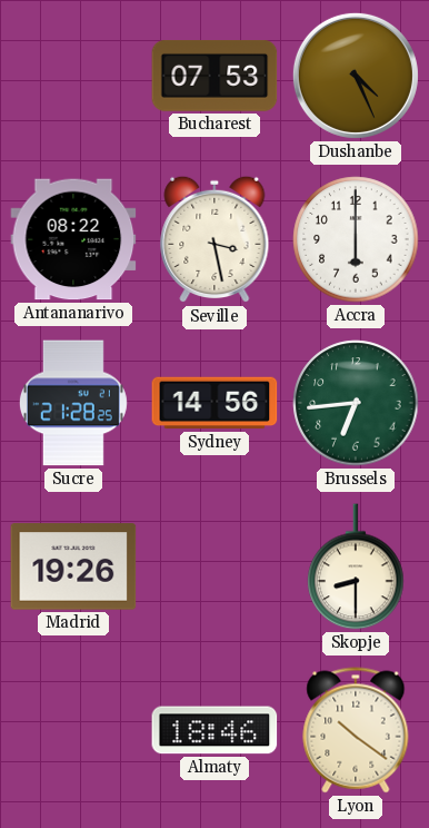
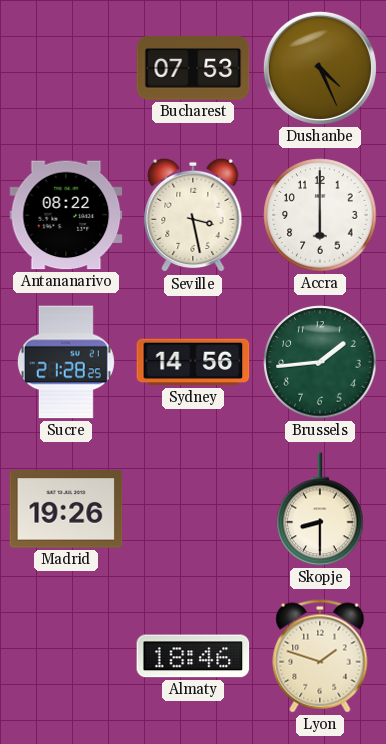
Brussels: 6:44 -> 1:44
Lyon: 10:21 -> 1:48
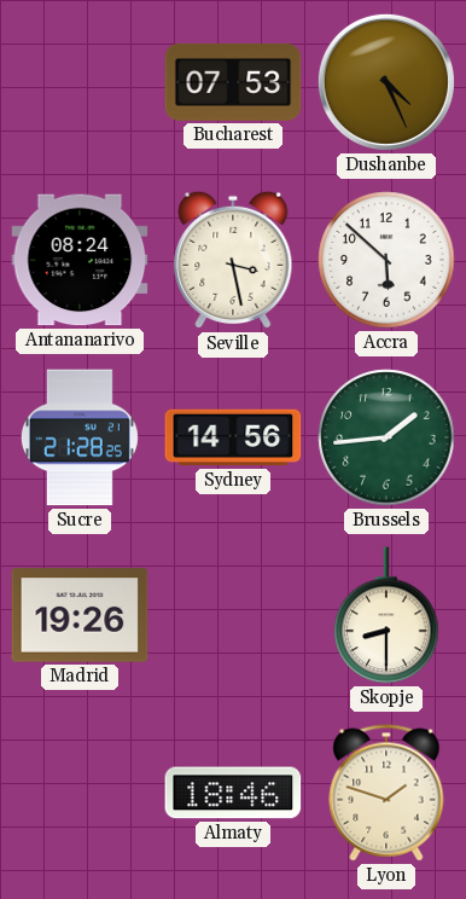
Antananarivo: 08:22 -> 08:24
Accra: 6:00 -> 5:52
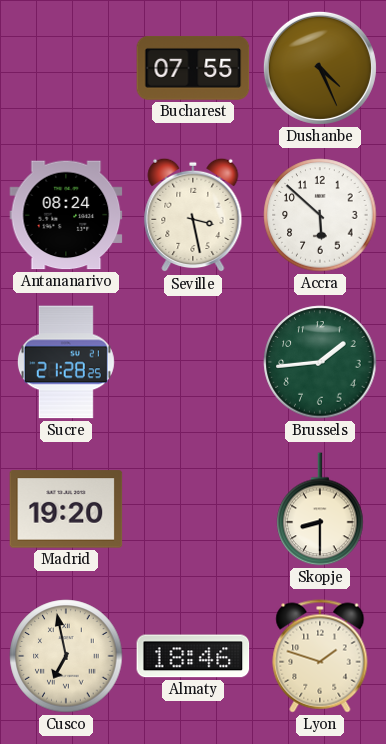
Bucharest: 07:53 -> 07:55
Sydney: 14:56 -> none
Madrid: 19:26 -> 19:20
Cusco: none -> 6:58
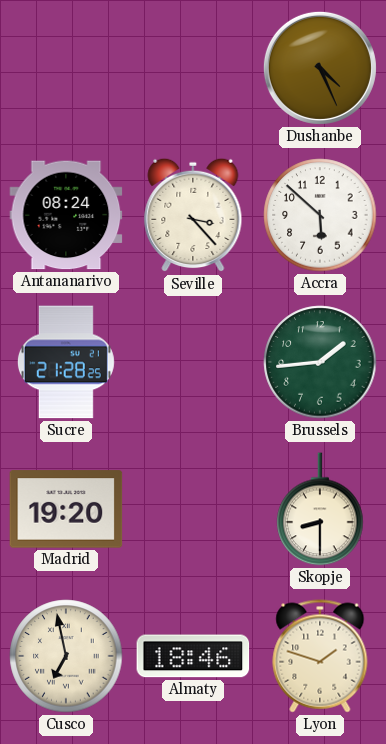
Bucharest: 07:55 -> none
Seville: 3:28 -> 3:23
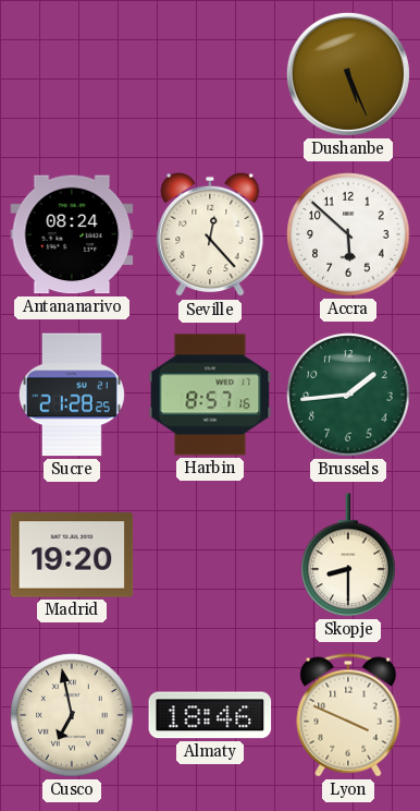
Dushanbe: 4:26 -> 5:26
Seville: 3:23 -> 12:23
Harbin: none -> 8:57
Lyon: 1:48 -> 3:49
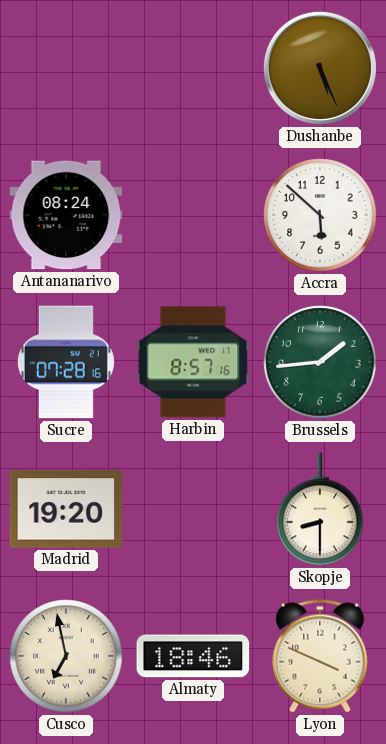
Seville: 12:23 -> none
Sucre: 21:28 -> 07:28
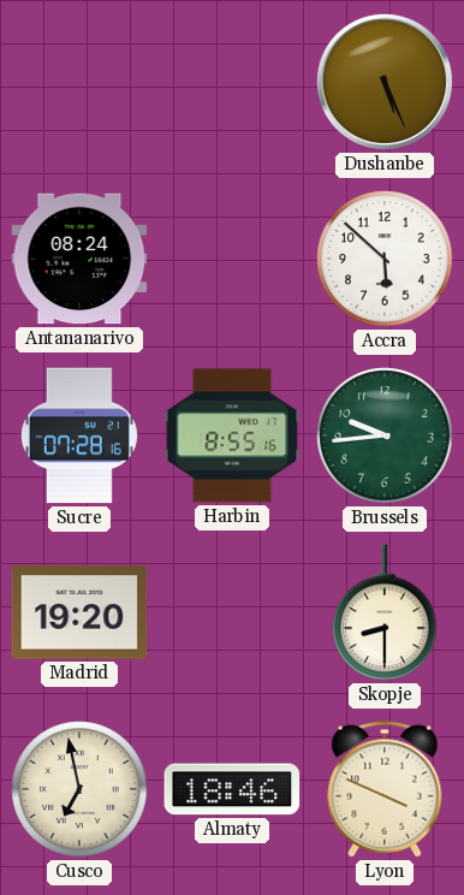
Harbin: 8:57 -> 8:55
Brussels: 1:44 -> 9:44
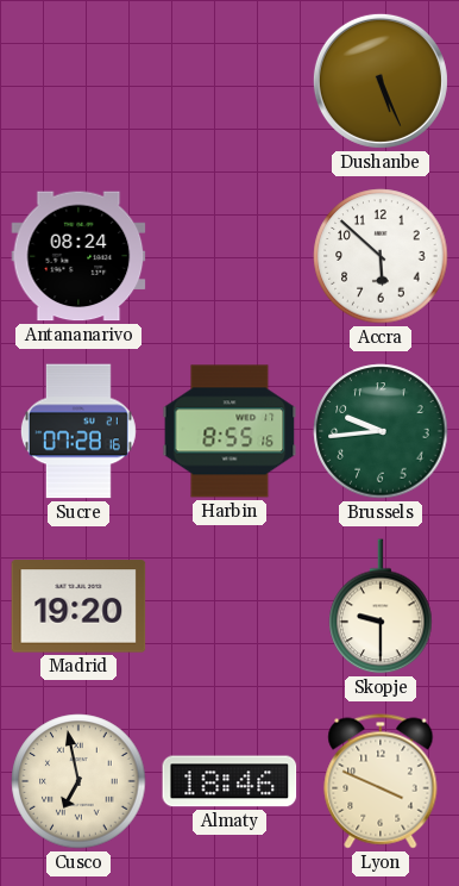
Skopje: 8:30 -> 9:30
